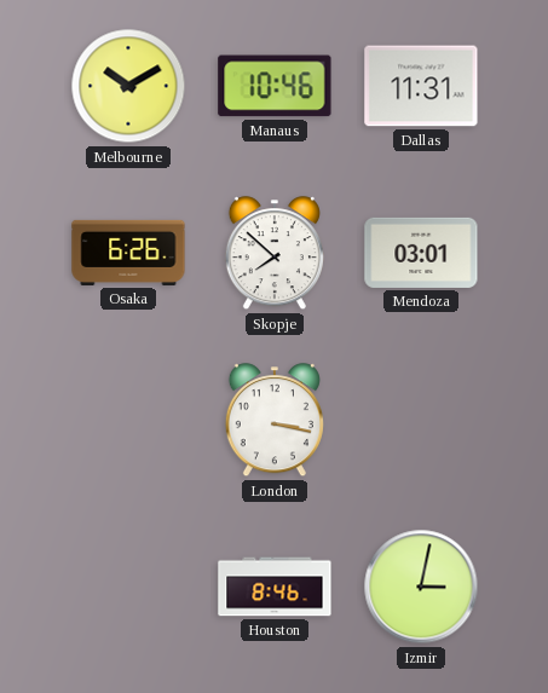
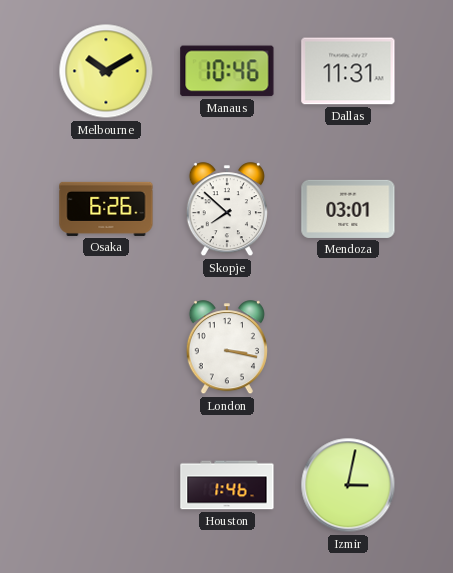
Houston: 8:46 -> 1:46
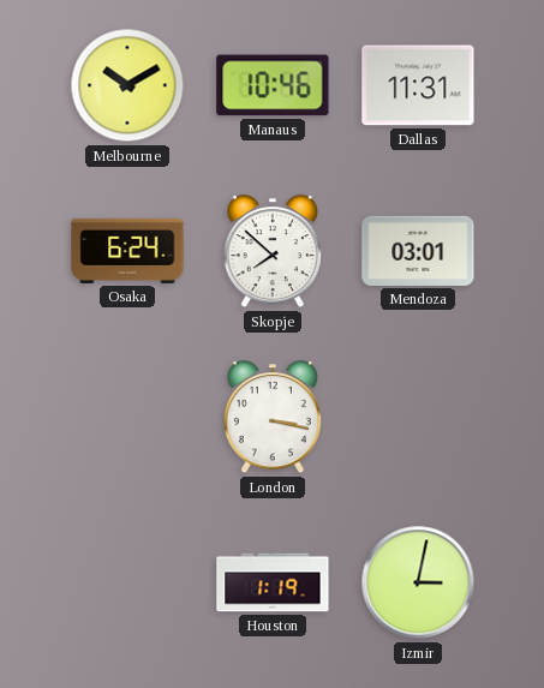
Osaka: 6:26 -> 6:24
Houston: 1:46 -> 1:19
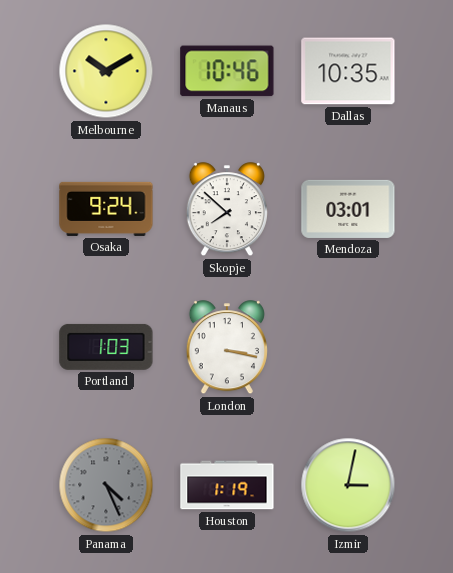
Dallas: 11:31 -> 10:35
Osaka: 6:24 -> 9:24
Portland: none -> 1:03
Panama: none -> 4:26
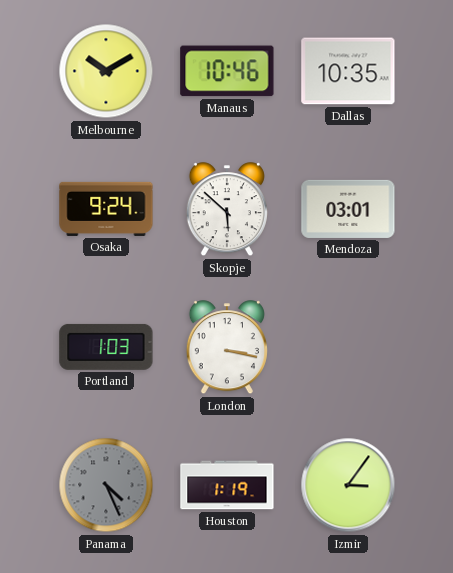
Skopje: 7:52 -> 5:52
Izmir: 3:02 -> 3:06
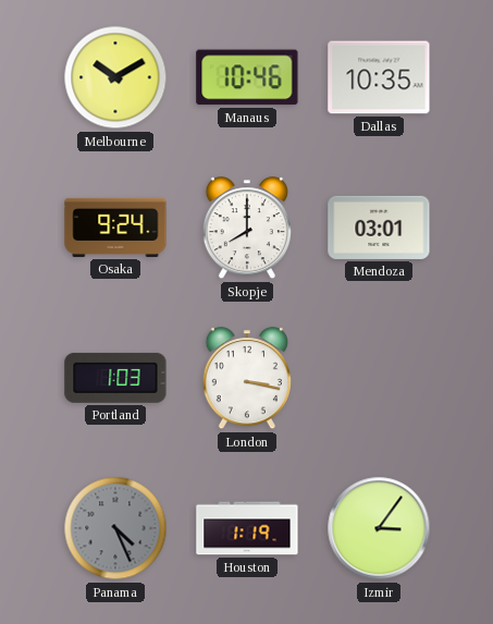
Skopje: 5:52 -> 8:00
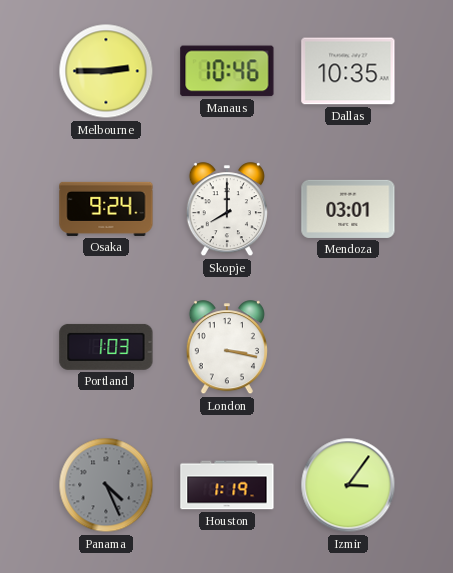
Melbourne: 10:10 -> 2:45
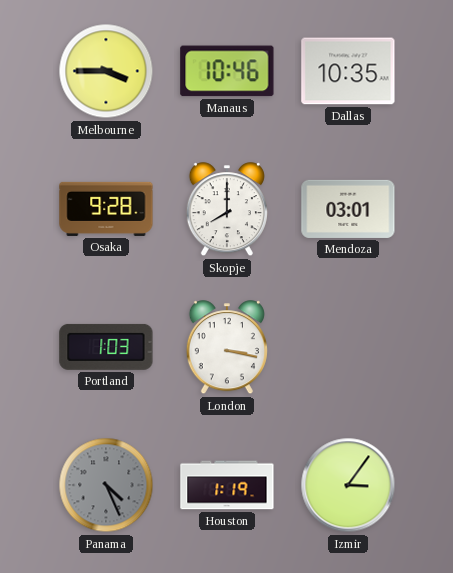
Melbourne: 2:45 -> 3:45
Osaka: 9:24 -> 9:28
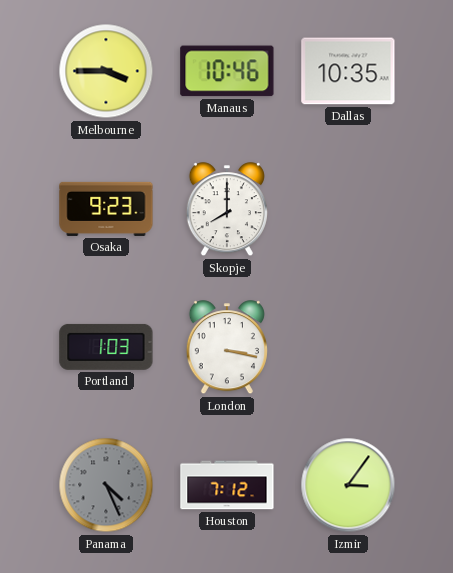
Osaka: 9:28 -> 9:23
Mendoza: 03:01 -> none
Houston: 1:19 -> 7:12
